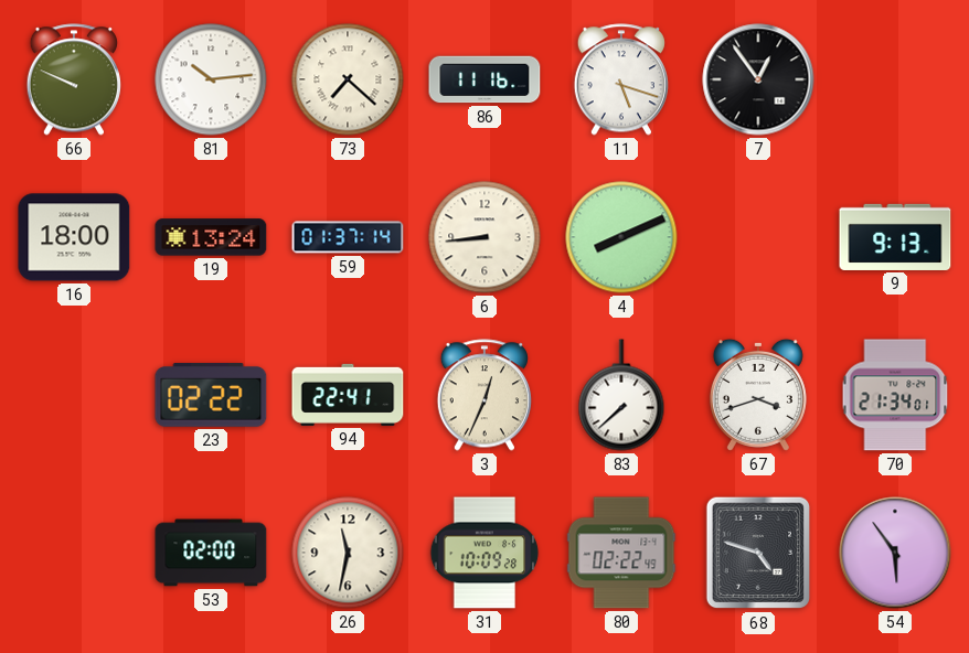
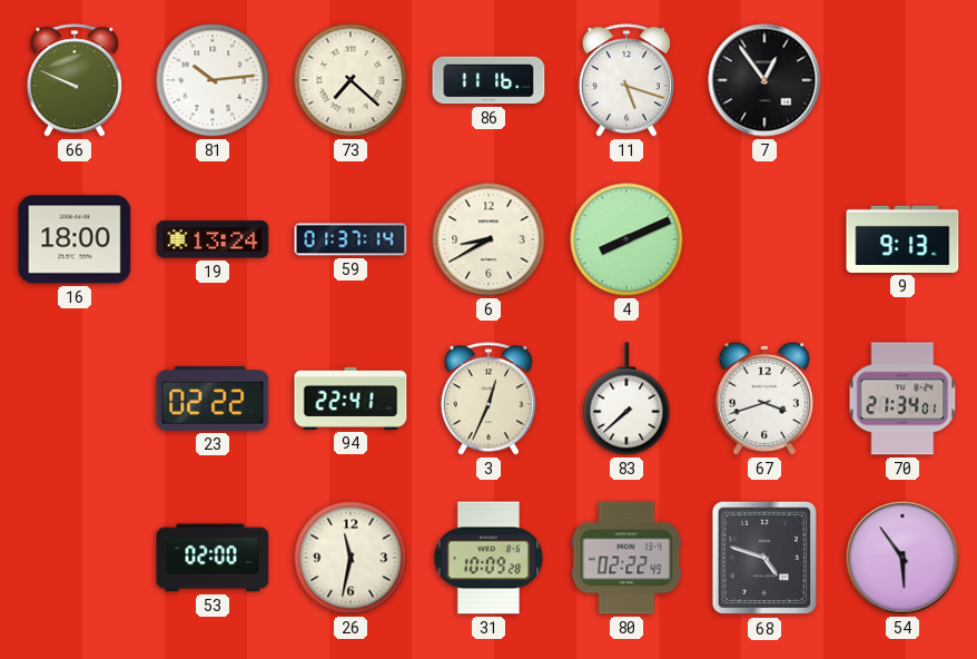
6: 8:44 -> 8:40
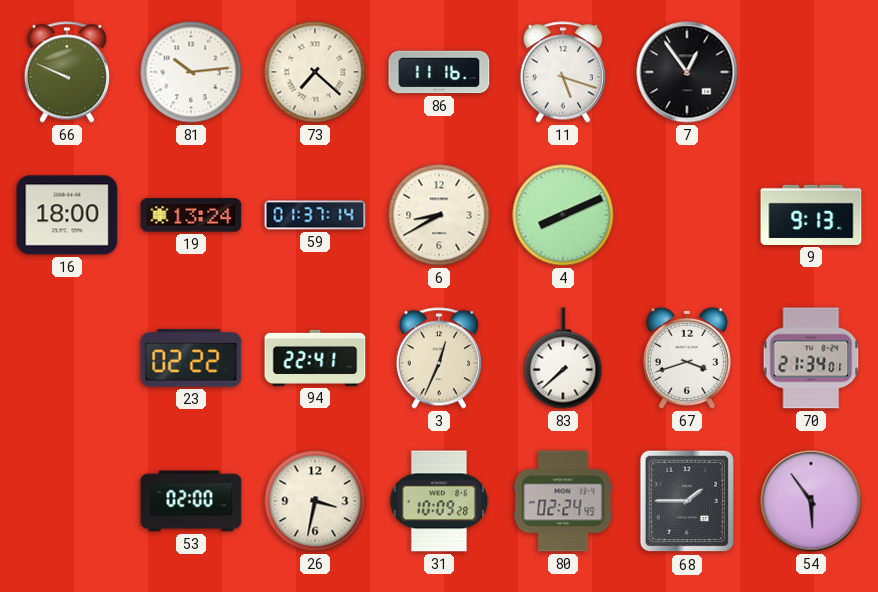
26: 11:32 -> 3:32
80: 02:22 -> 02:24
68: 4:48 -> 1:45
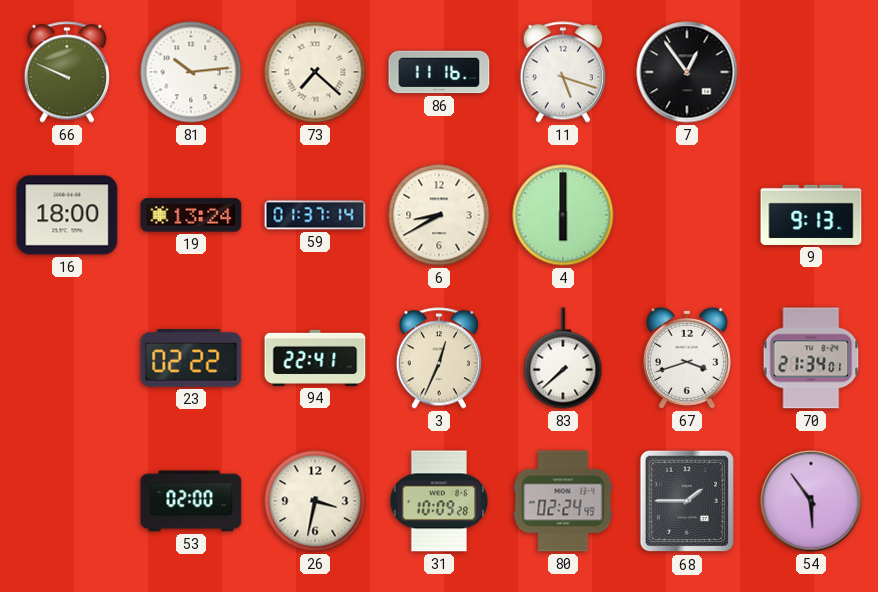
4: 8:11 -> 6:00
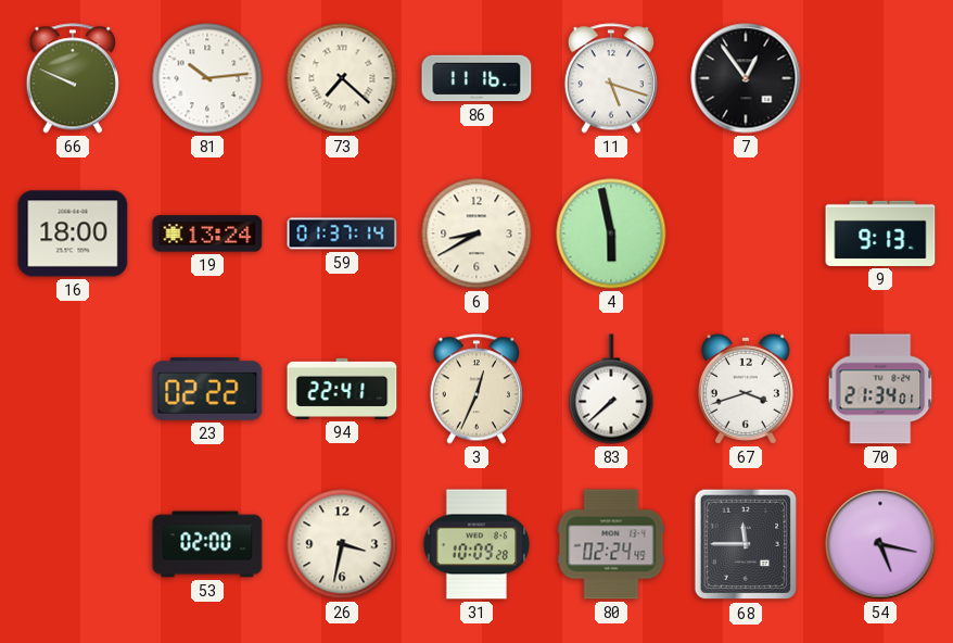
4: 6:00 -> 5:58
68: 1:45 -> 11:45
54: 5:54 -> 5:17
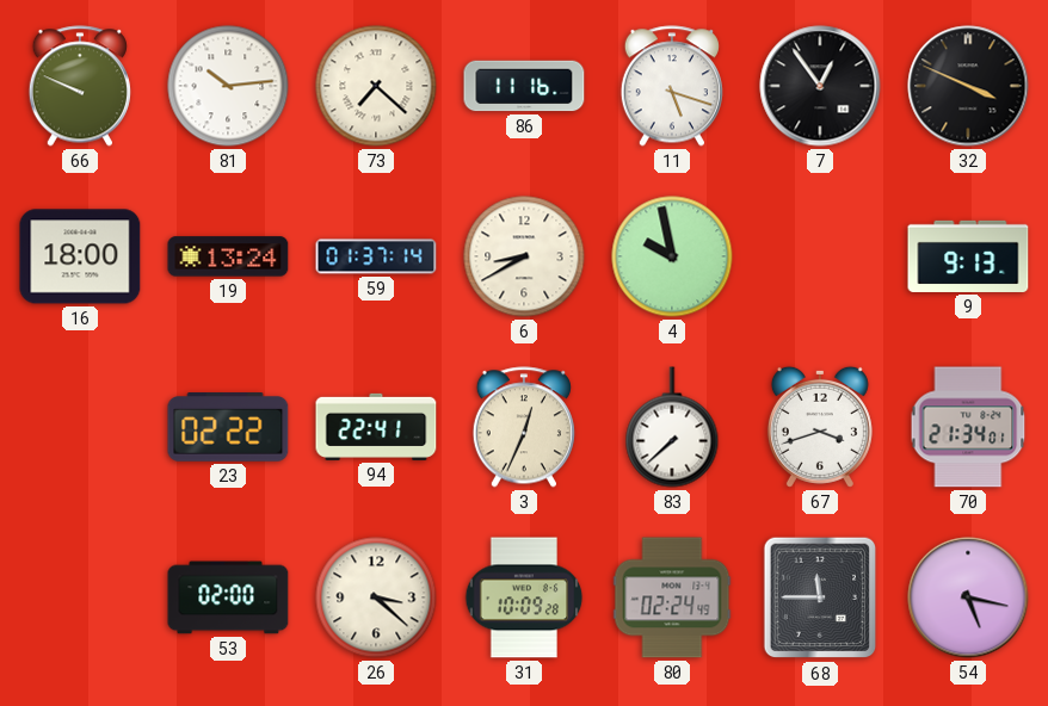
32: none -> 3:49
4: 5:58 -> 9:58
26: 3:32 -> 3:22
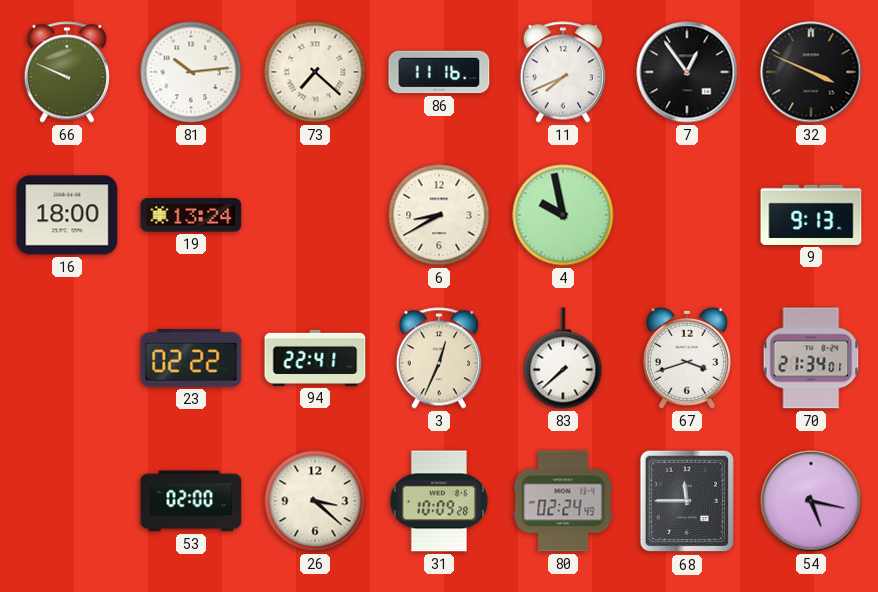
11: 5:18 -> 7:41
59: 01:37 -> none
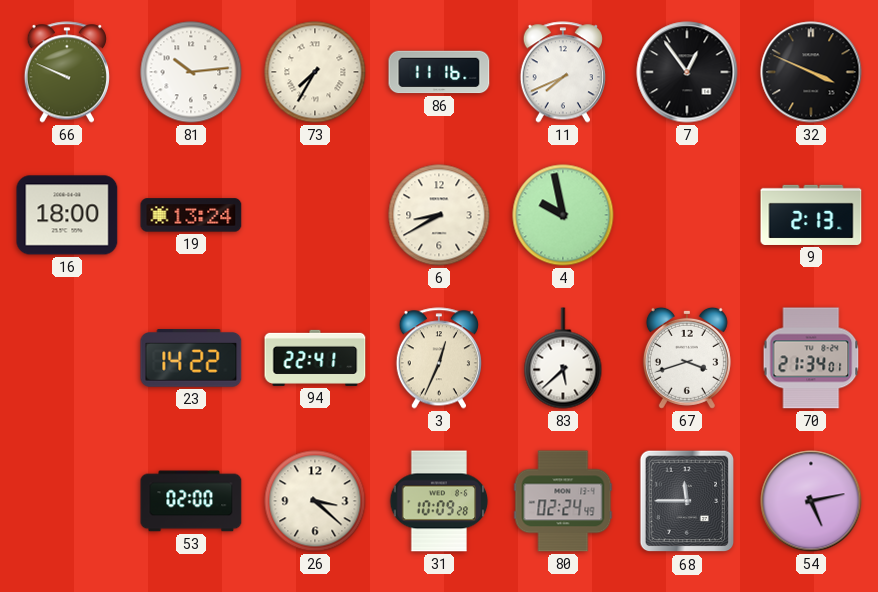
73: 7:22 -> 7:35
9: 9:13 -> 2:13
23: 02:22 -> 14:22
83: 7:38 -> 5:38
54: 5:17 -> 5:13
